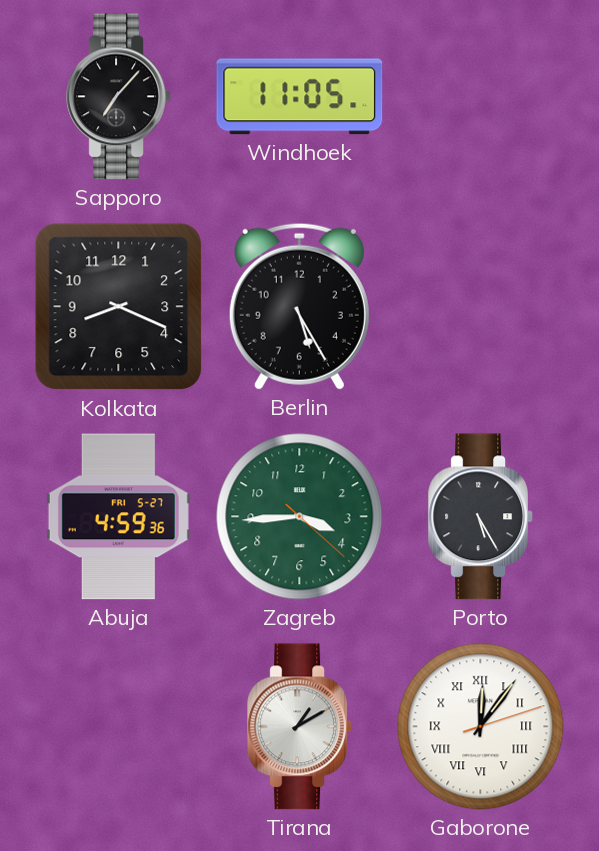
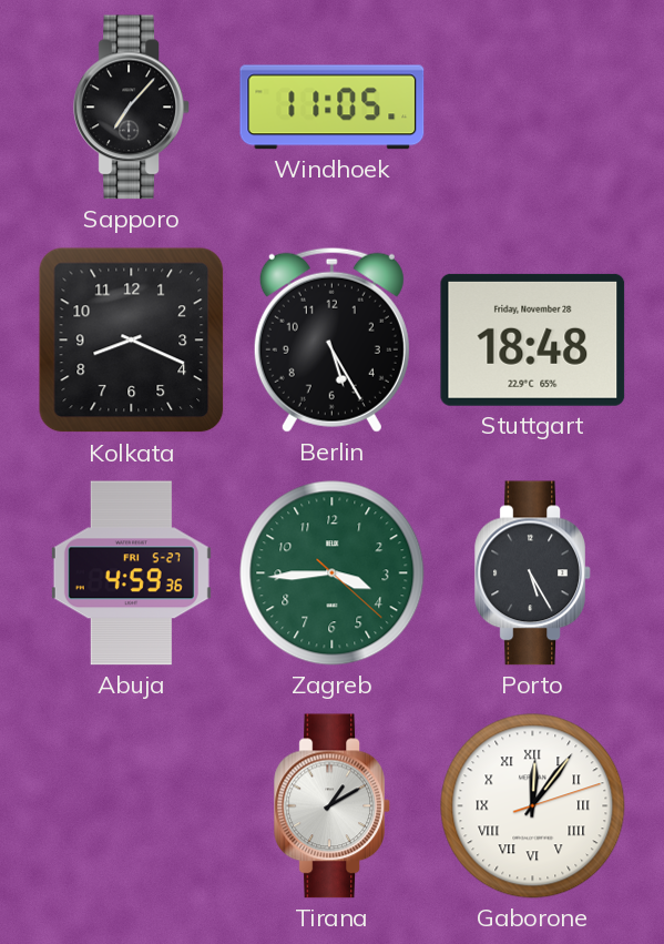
Stuttgart: none -> 18:48
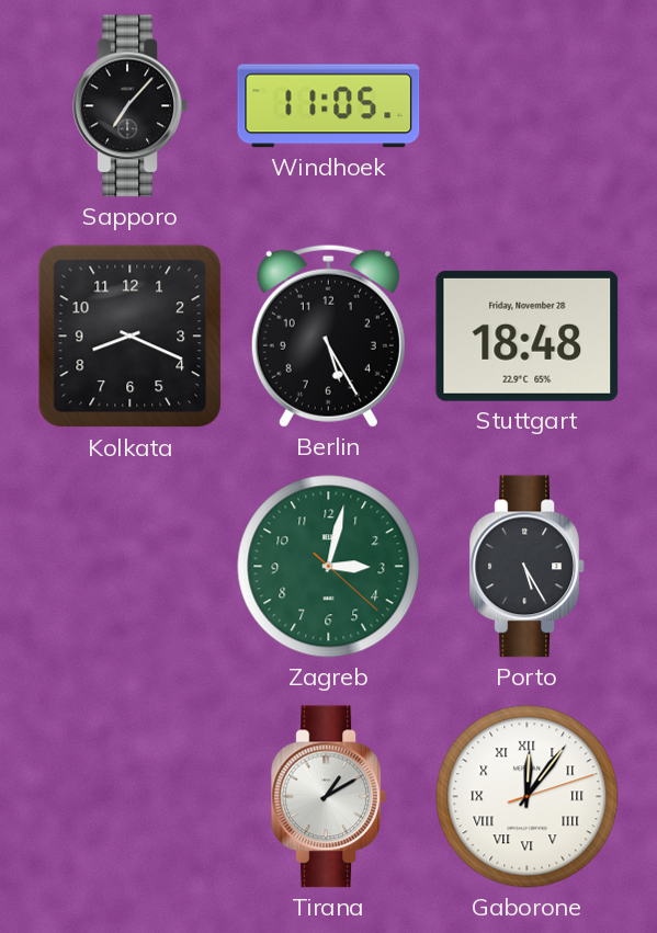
Abuja: 4:59 -> none
Zagreb: 3:44 -> 3:02
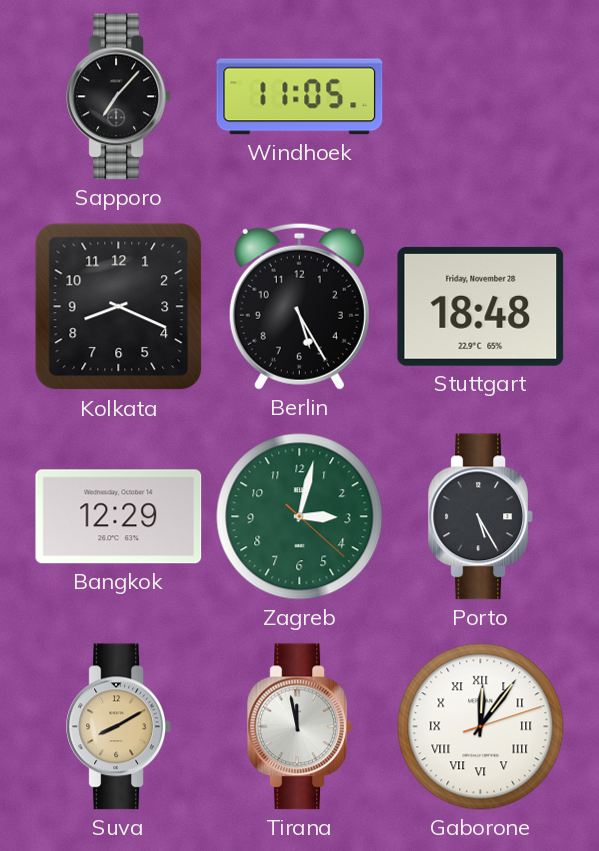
Bangkok: none -> 12:29
Suva: none -> 8:10
Tirana: 1:10 -> 11:58
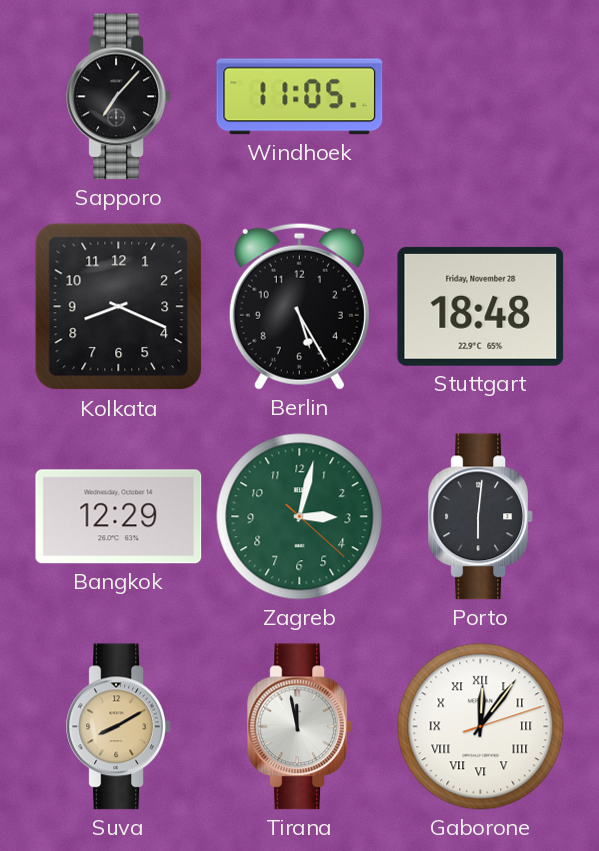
Porto: 5:25 -> 6:01
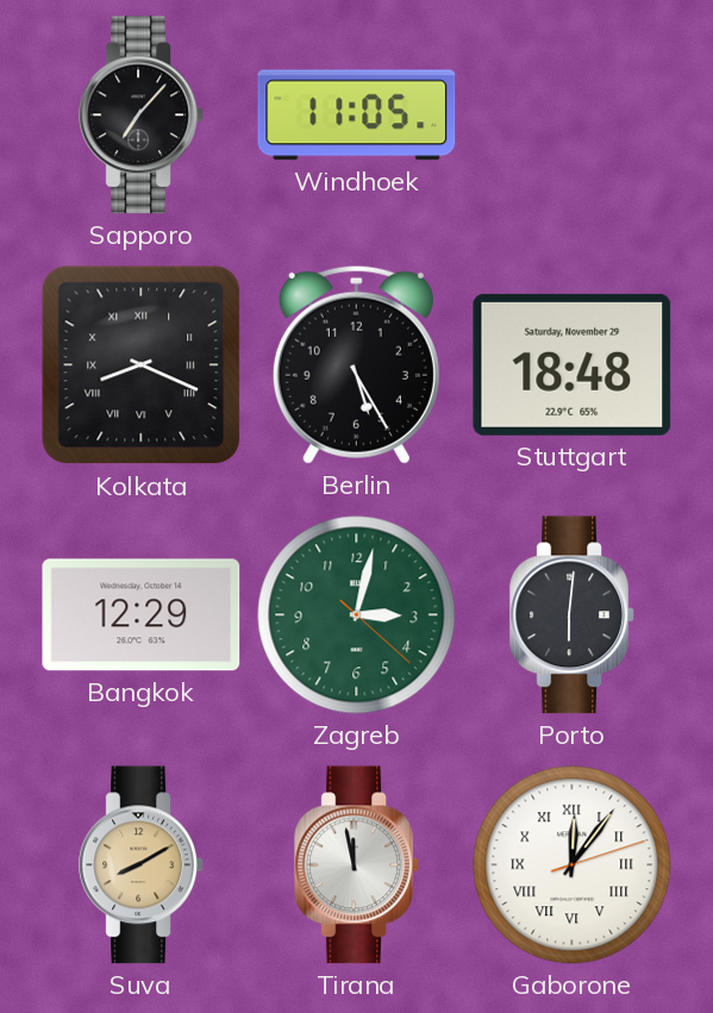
Kolkata numerals: Arabic -> Roman
Stuttgart date: Friday, November 28 -> Saturday, November 29
